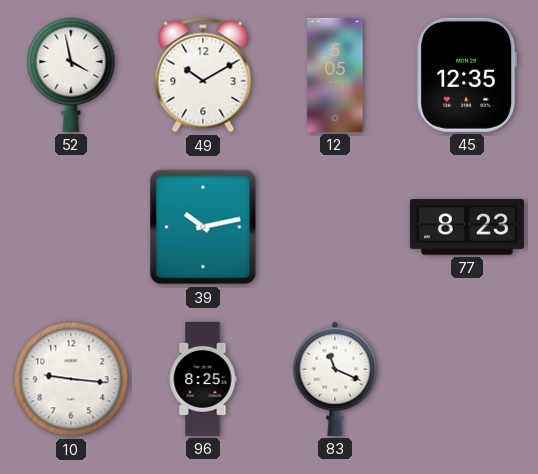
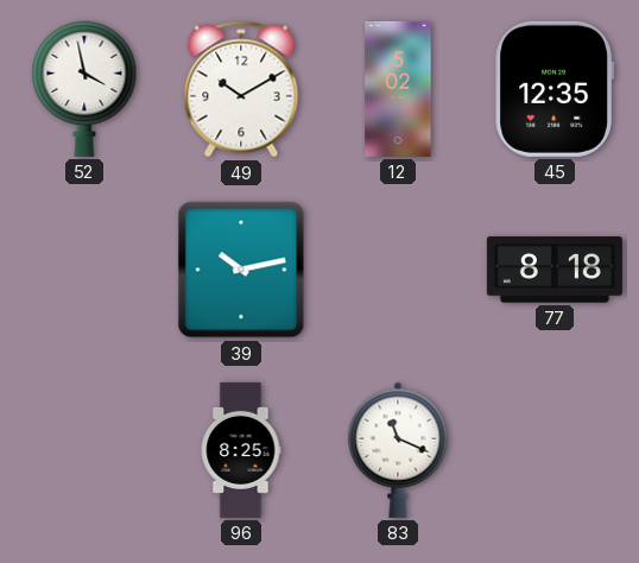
12: 5:05 -> 5:02
77: 8:23 -> 8:18
10: 9:16 -> none
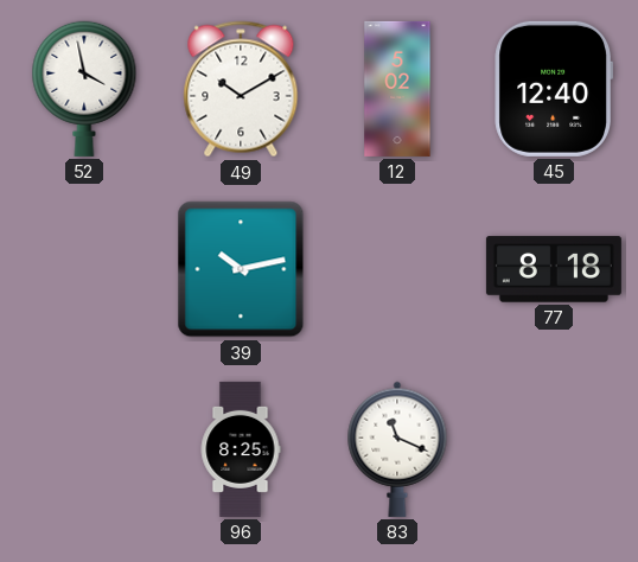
45: 12:35 -> 12:40
